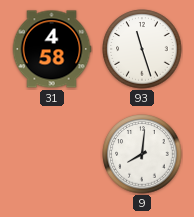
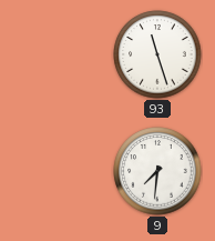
31: 4:58 -> none
9: 8:01 -> 7:31
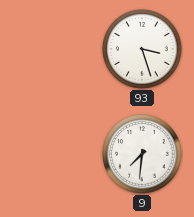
93: 11:27 -> 3:27
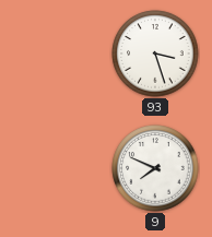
9: 7:31 -> 7:49
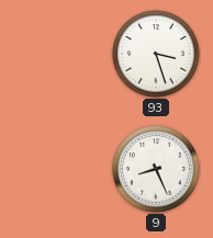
9: 7:49 -> 8:26
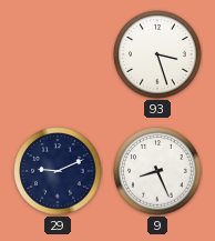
29: none -> 9:11
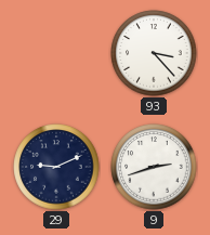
93: 3:27 -> 3:23
9: 8:26 -> 2:42
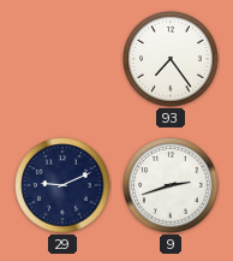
93: 3:23 -> 7:24
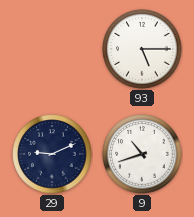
93: 7:24 -> 5:15
9: 2:42 -> 10:42
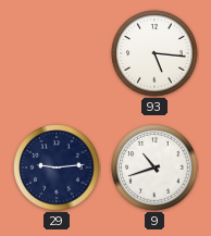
93: 5:15 -> 5:16
29: 9:11 -> 9:14
